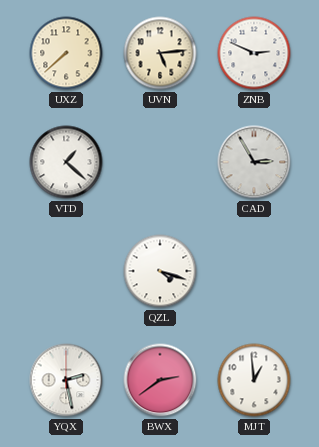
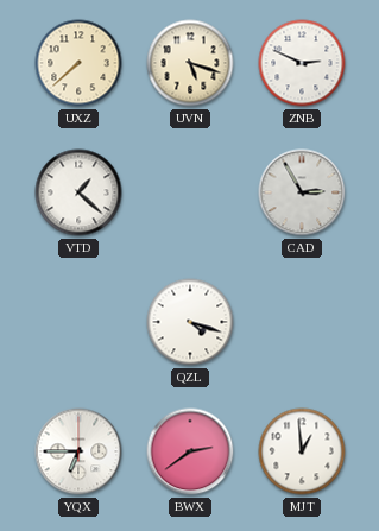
UVN: 5:14 -> 5:18
YQX: 2:28 -> 6:45
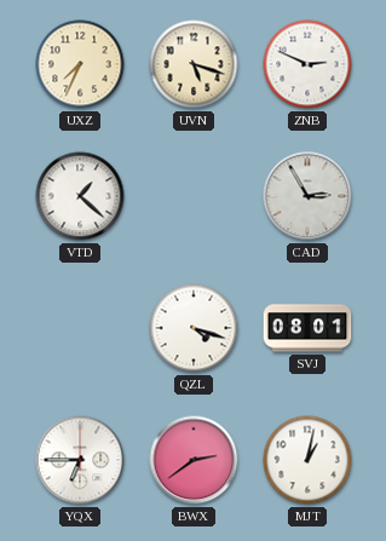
UXZ: 7:38 -> 7:34
SVJ: none -> 08:01
MJT: 12:59 -> 1:02
